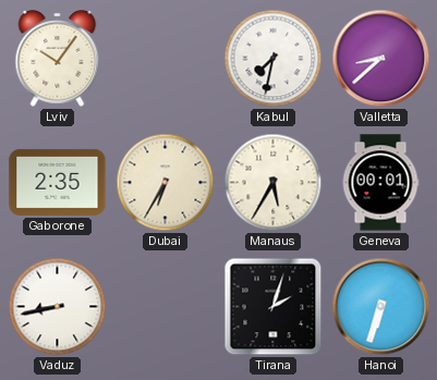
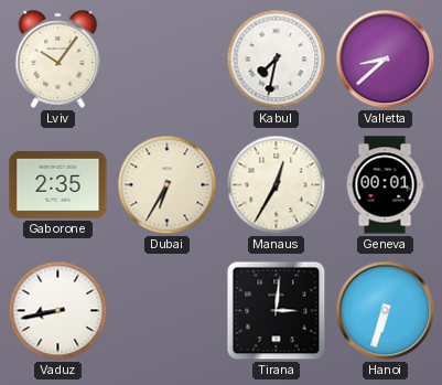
Manaus: 5:35 -> 12:35
Tirana: 2:03 -> 3:01
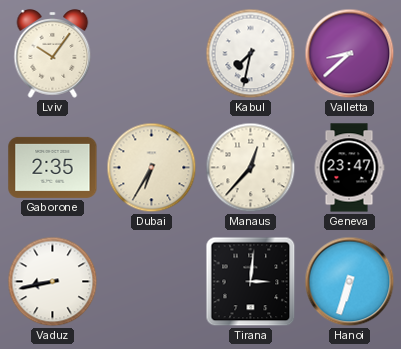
Manaus: 12:35 -> 12:37
Geneva: 00:01 -> 23:47
